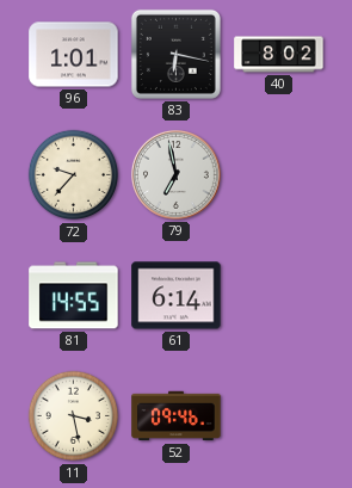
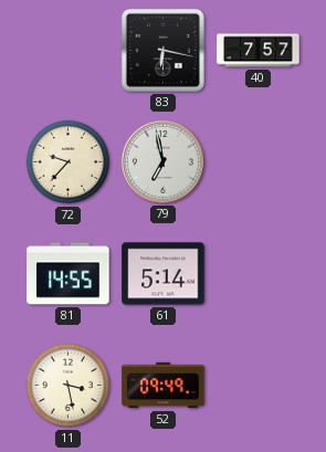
96: 1:01 -> none
40: 8:02 -> 7:57
61: 6:14 -> 5:14
52: 09:46 -> 09:49
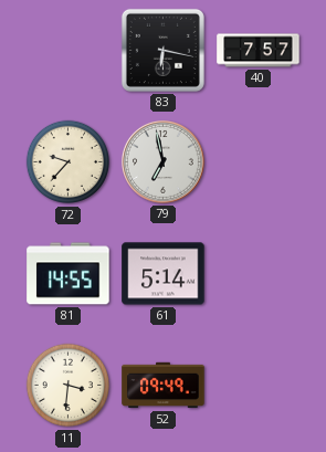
11: 3:28 -> 3:31
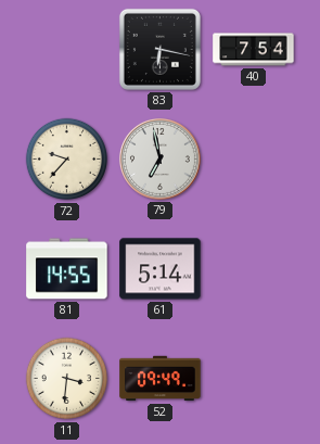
40: 7:57 -> 7:54
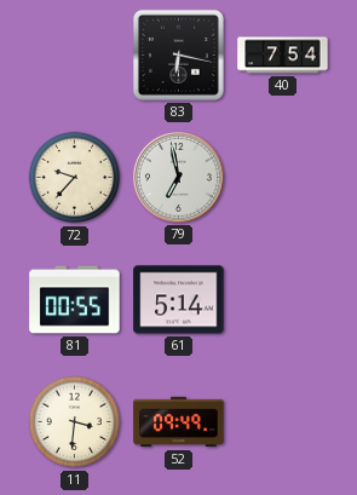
81: 14:55 -> 00:55
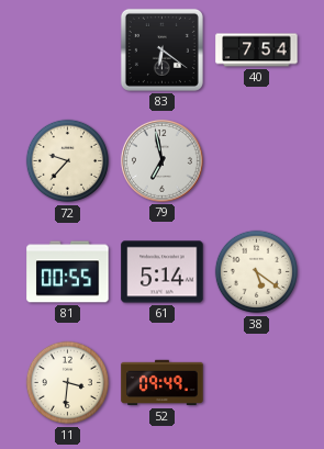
83: 6:17 -> 6:21
38: none -> 5:21
